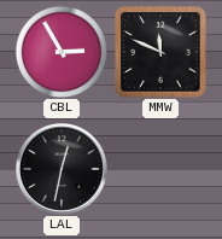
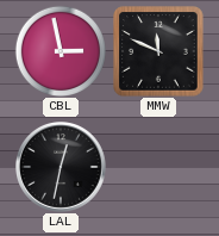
CBL: 2:55 -> 2:58
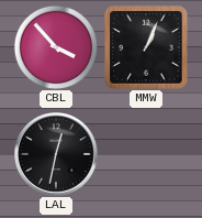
CBL: 2:58 -> 3:53
MMW: 11:49 -> 1:04
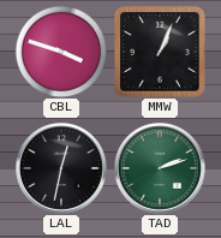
CBL: 3:53 -> 3:48
TAD: none -> 2:12
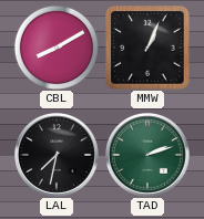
CBL: 3:48 -> 8:10
LAL: 12:32 -> 7:32
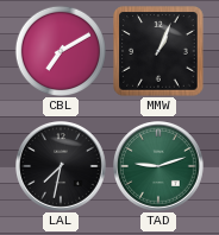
CBL: 8:10 -> 7:10
TAD: 2:12 -> 9:12
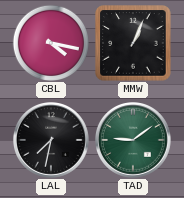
CBL: 7:10 -> 4:17
TAD: 9:12 -> 9:09
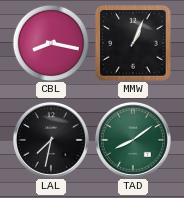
CBL: 4:17 -> 8:17
TAD: 9:09 -> 8:09
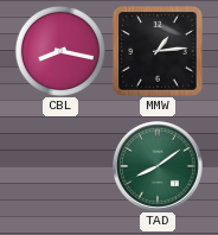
MMW: 1:04 -> 1:14
LAL: 7:32 -> none
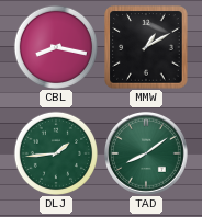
MMW: 1:14 -> 1:10
DLJ: none -> 1:44
